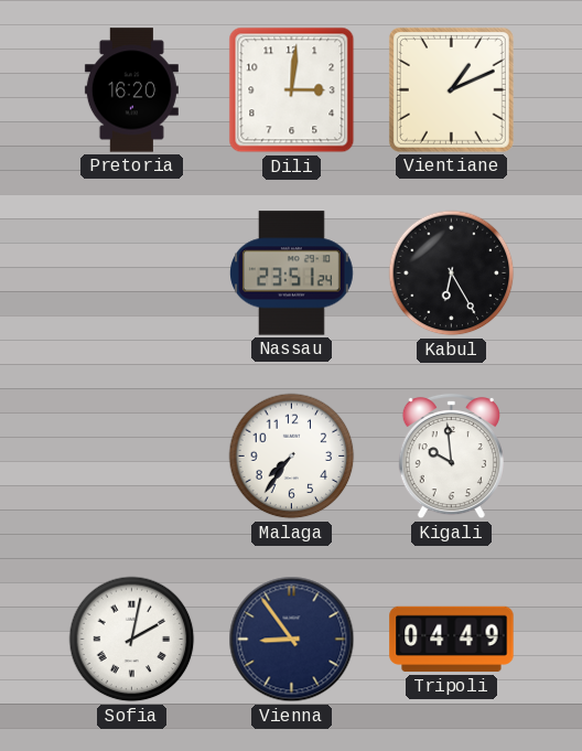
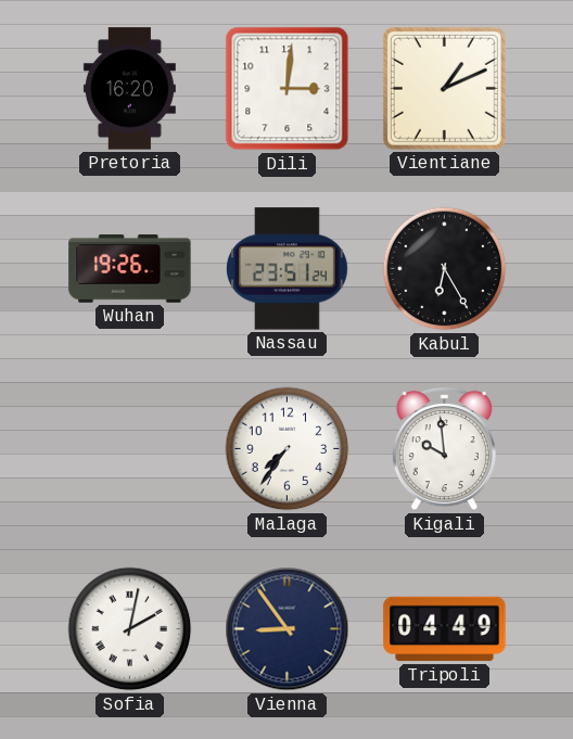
Wuhan: none -> 19:26
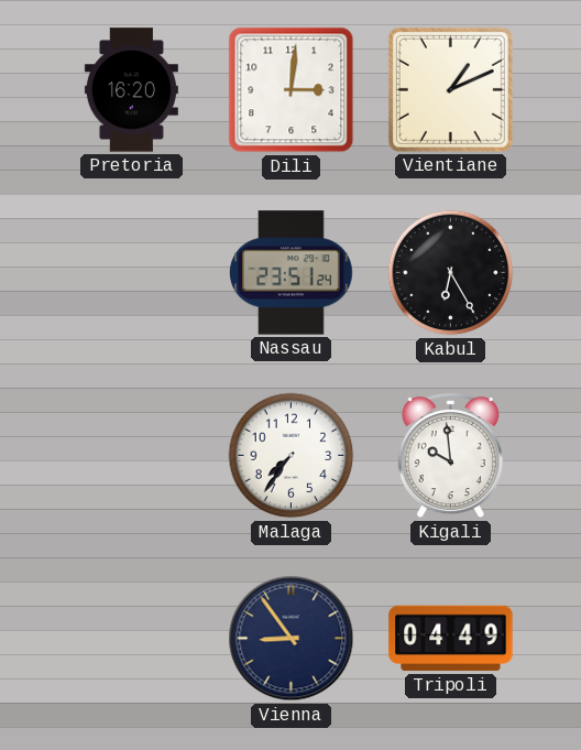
Wuhan: 19:26 -> none
Sofia: 2:02 -> none
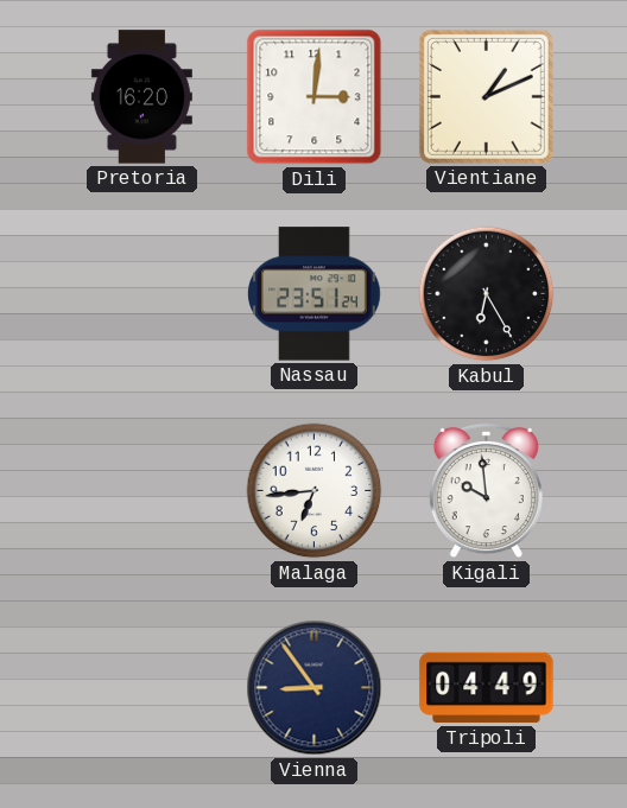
Malaga: 7:36 -> 6:44
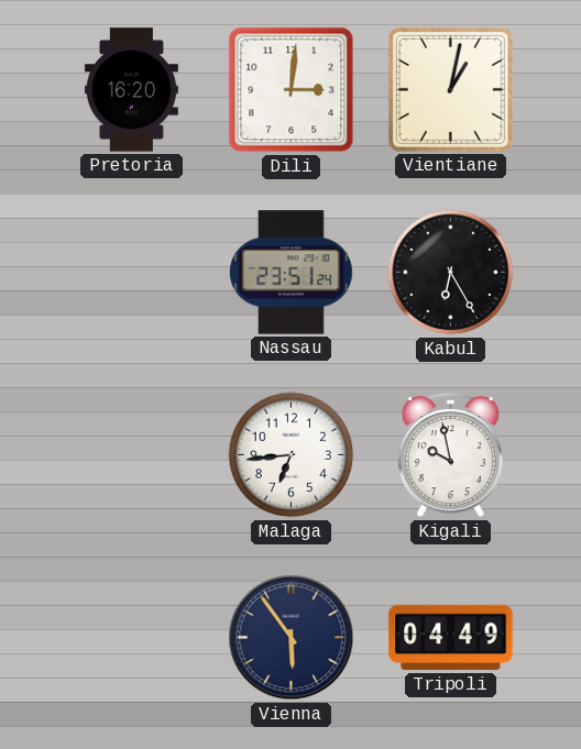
Vientiane: 1:11 -> 1:02
Kigali: 9:59 -> 9:58
Vienna: 8:54 -> 5:54
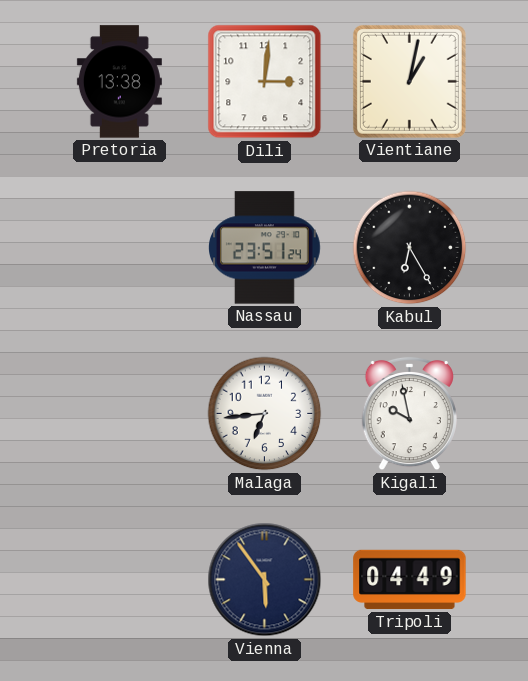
Pretoria: 16:20 -> 13:38
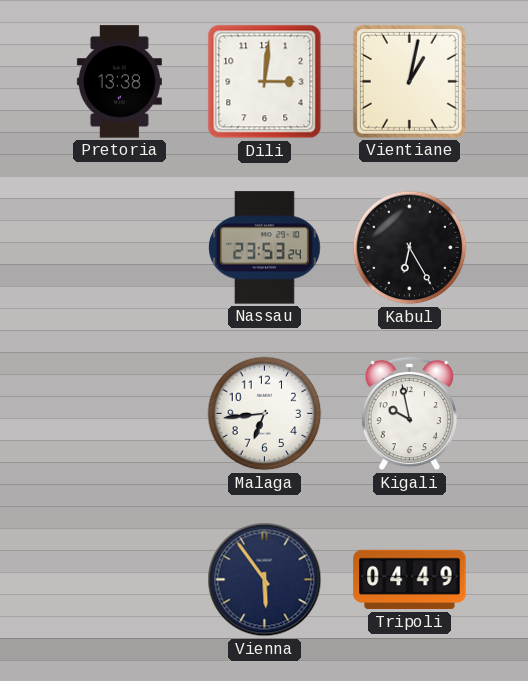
Nassau: 23:51 -> 23:53
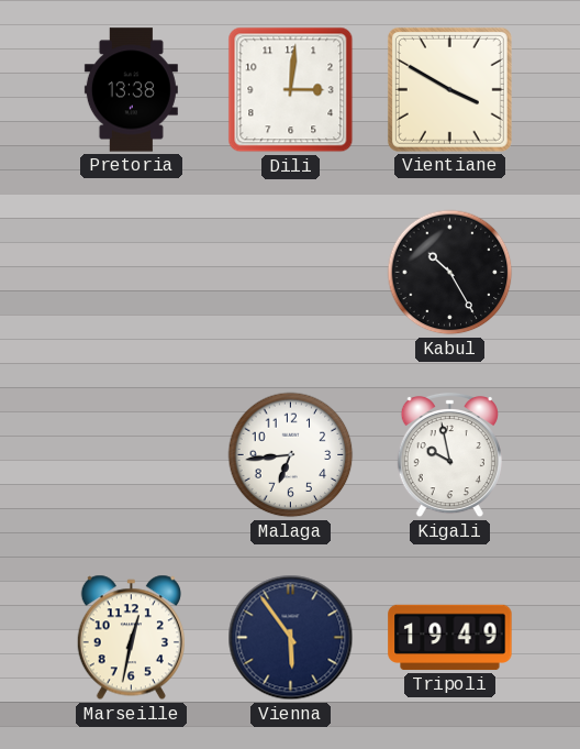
Vientiane: 1:02 -> 3:50
Nassau: 23:53 -> none
Kabul: 6:25 -> 10:25
Marseille: none -> 12:32
Tripoli: 04:49 -> 19:49
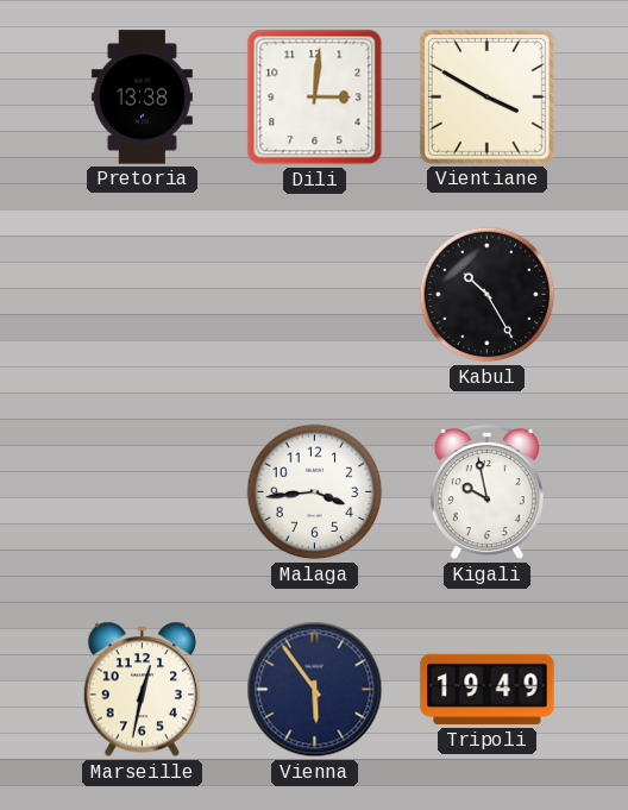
Malaga: 6:44 -> 3:44
